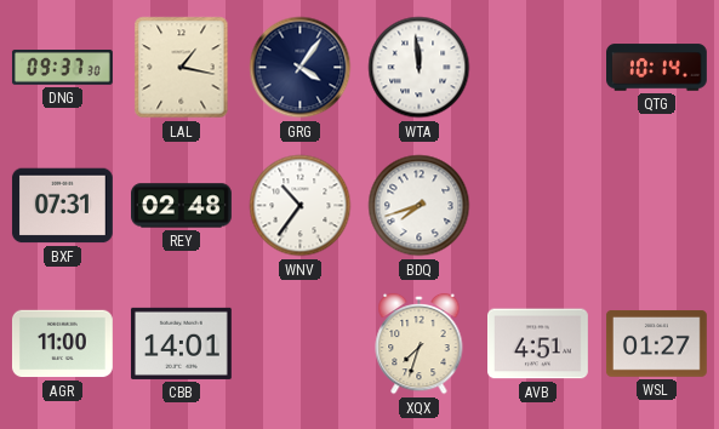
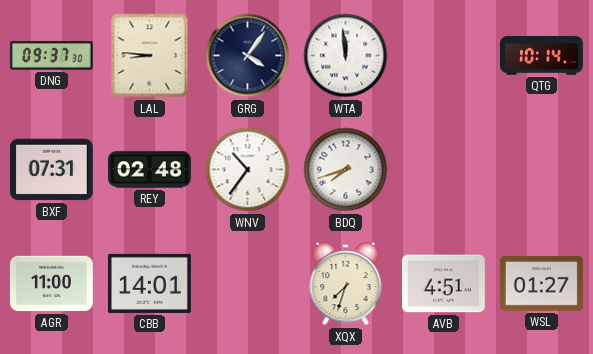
LAL: 1:17 -> 8:46
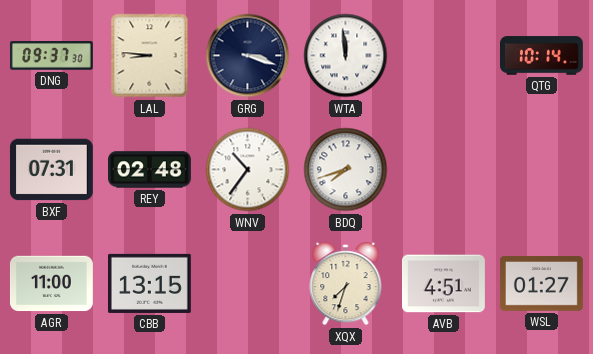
GRG: 4:06 -> 3:18
CBB: 14:01 -> 13:15
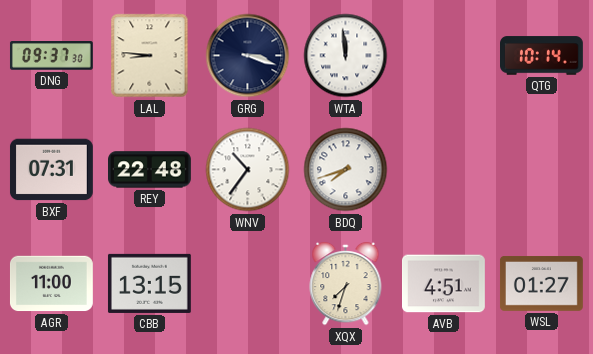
REY: 02:48 -> 22:48
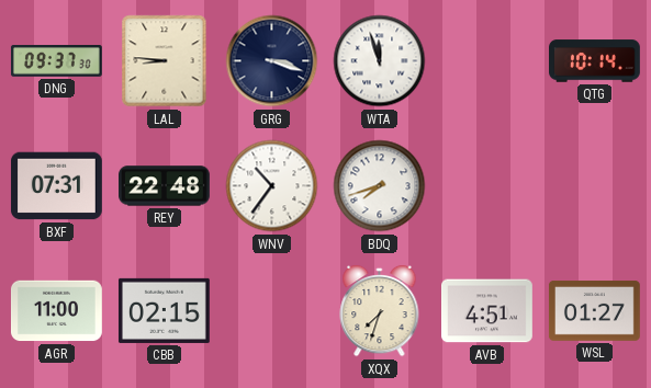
WTA: 11:59 -> 11:57
CBB: 13:15 -> 02:15
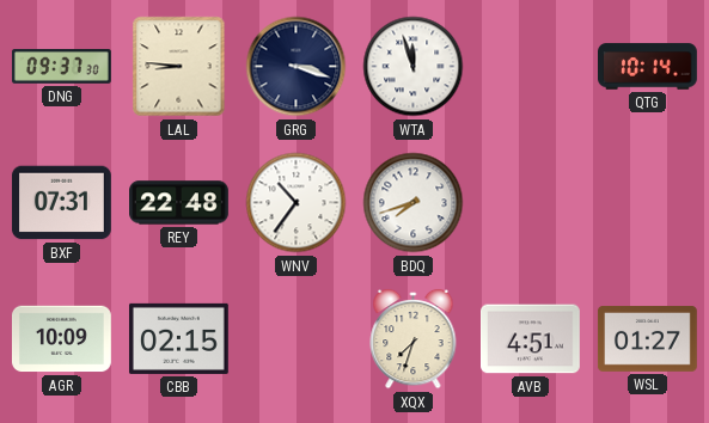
AGR: 11:00 -> 10:09
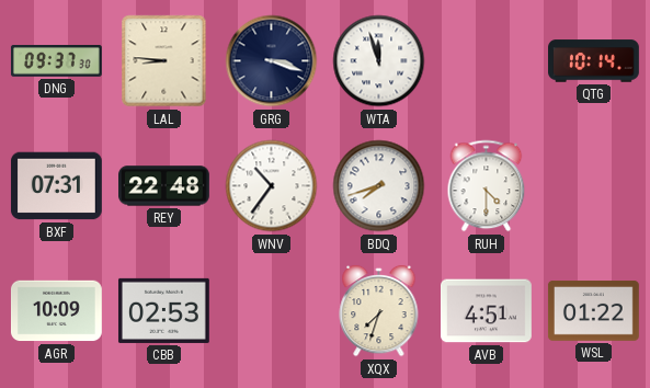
RUH: none -> 4:30
CBB: 02:15 -> 02:53
WSL: 01:27 -> 01:22
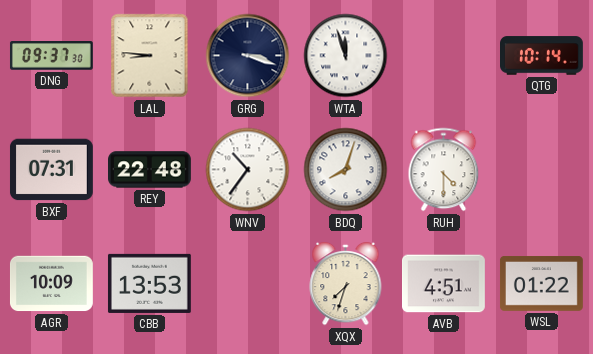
BDQ: 7:42 -> 8:03
CBB: 02:53 -> 13:53
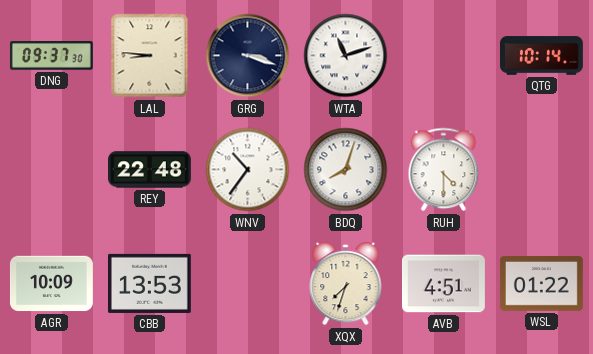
WTA: 11:57 -> 11:12
BXF: 07:31 -> none
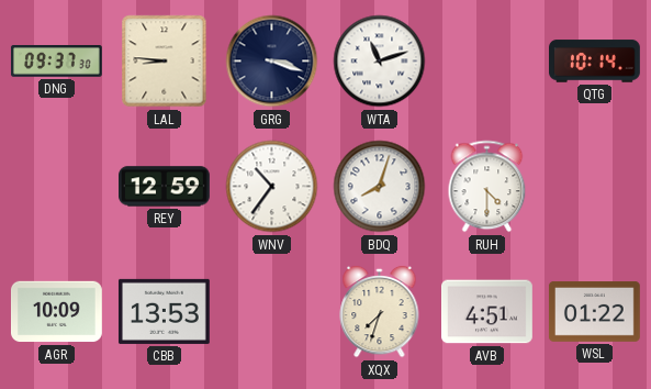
REY: 22:48 -> 12:59
